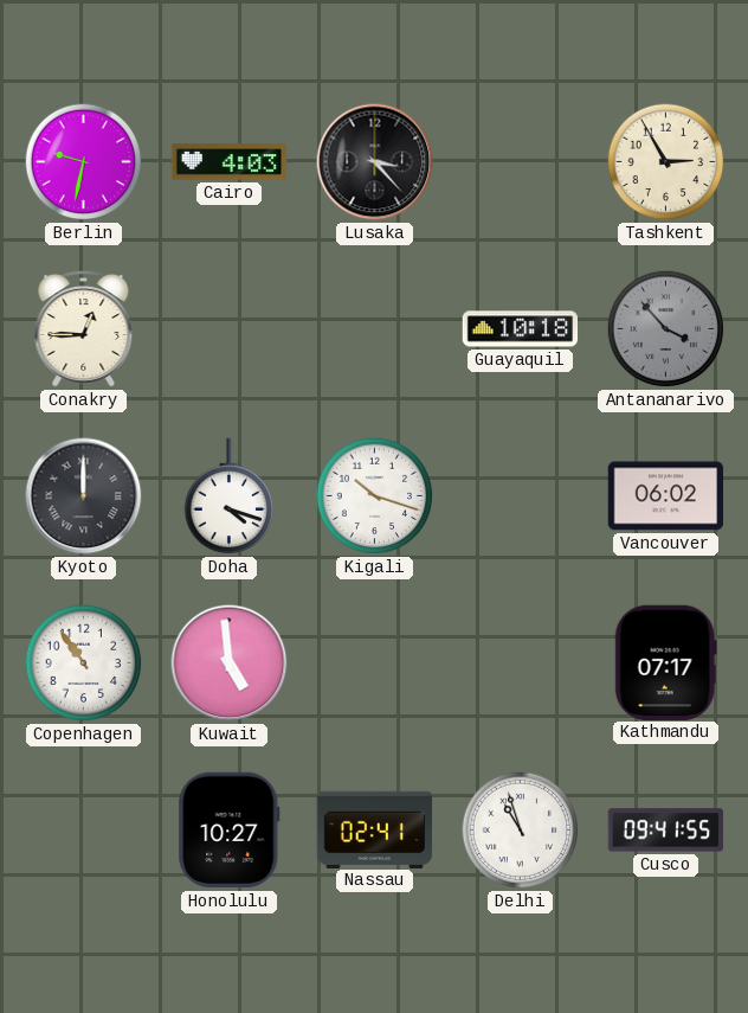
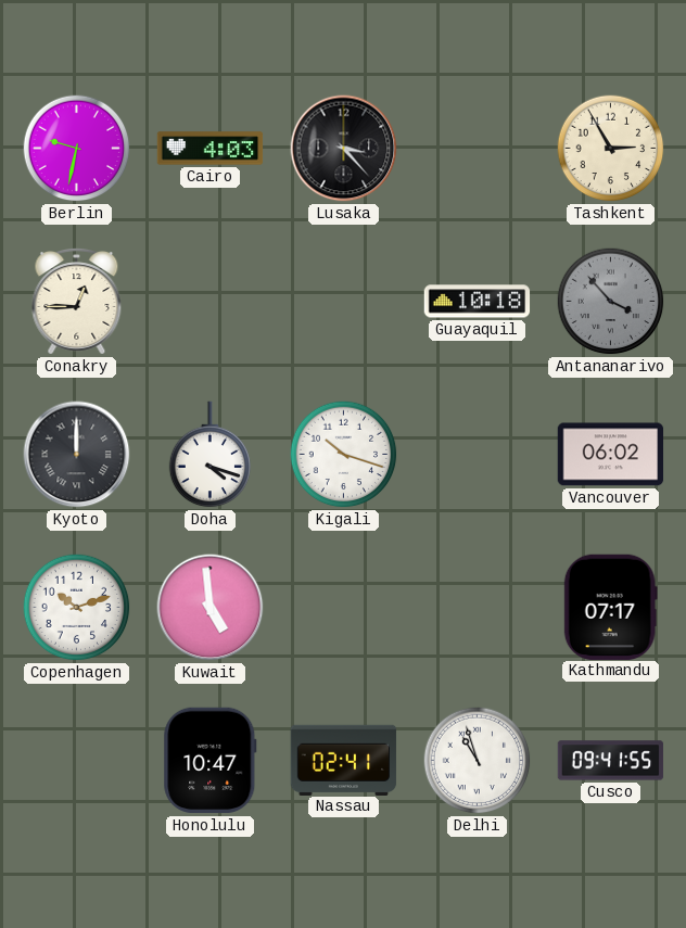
Copenhagen: 10:54 -> 10:12
Honolulu: 10:27 -> 10:47
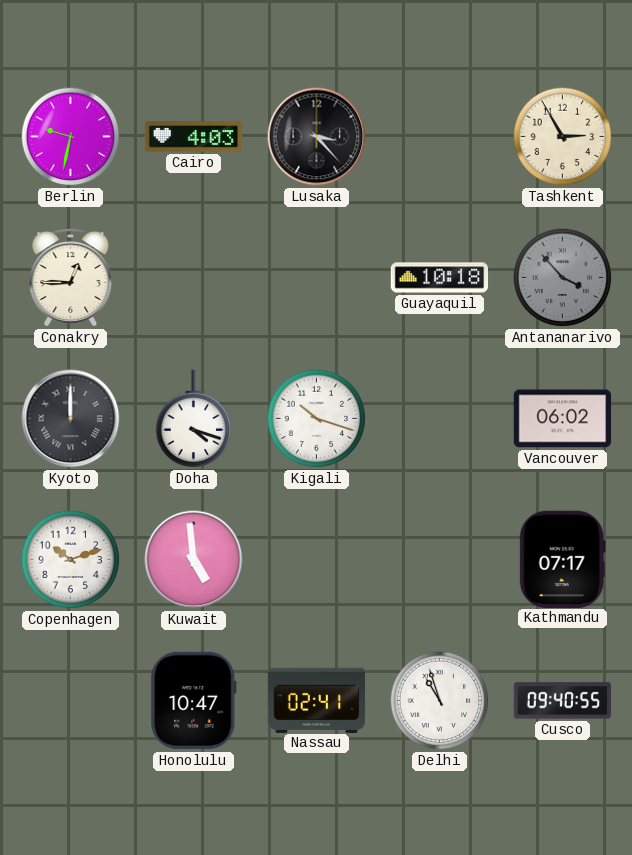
Cusco: 09:41 -> 09:40
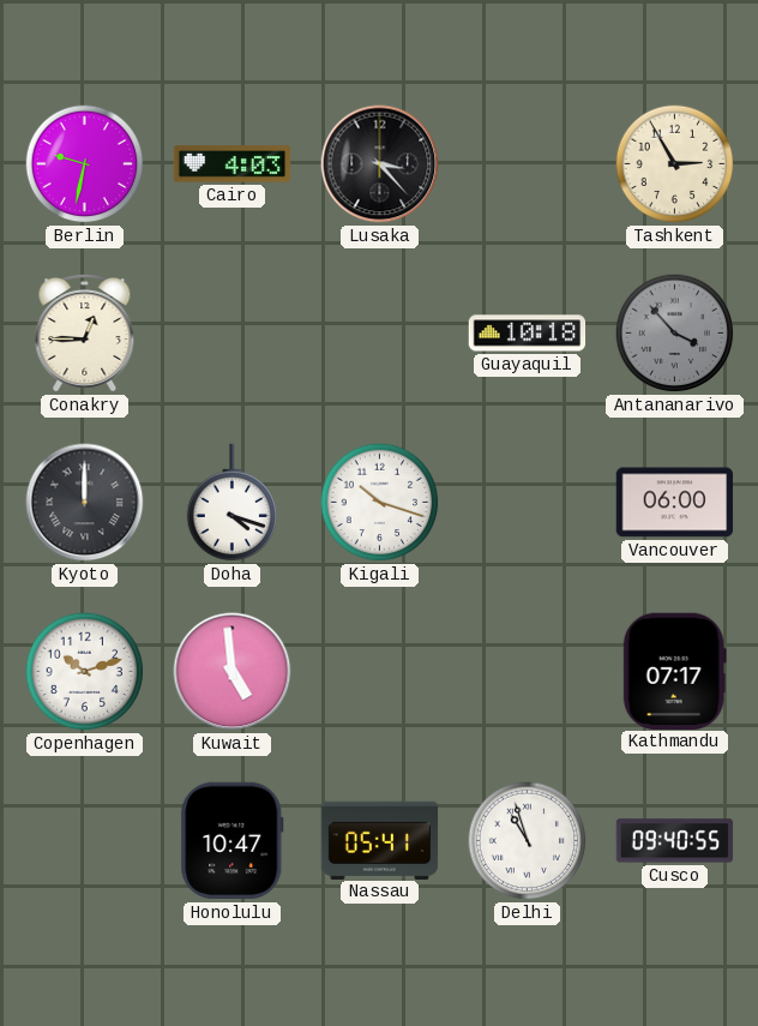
Vancouver: 06:02 -> 06:00
Nassau: 02:41 -> 05:41
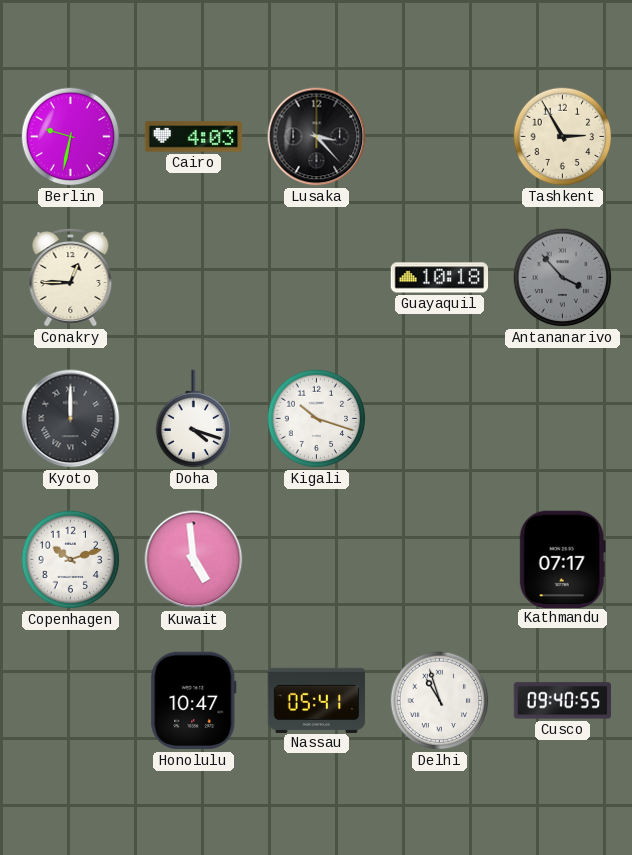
Vancouver: 06:00 -> none
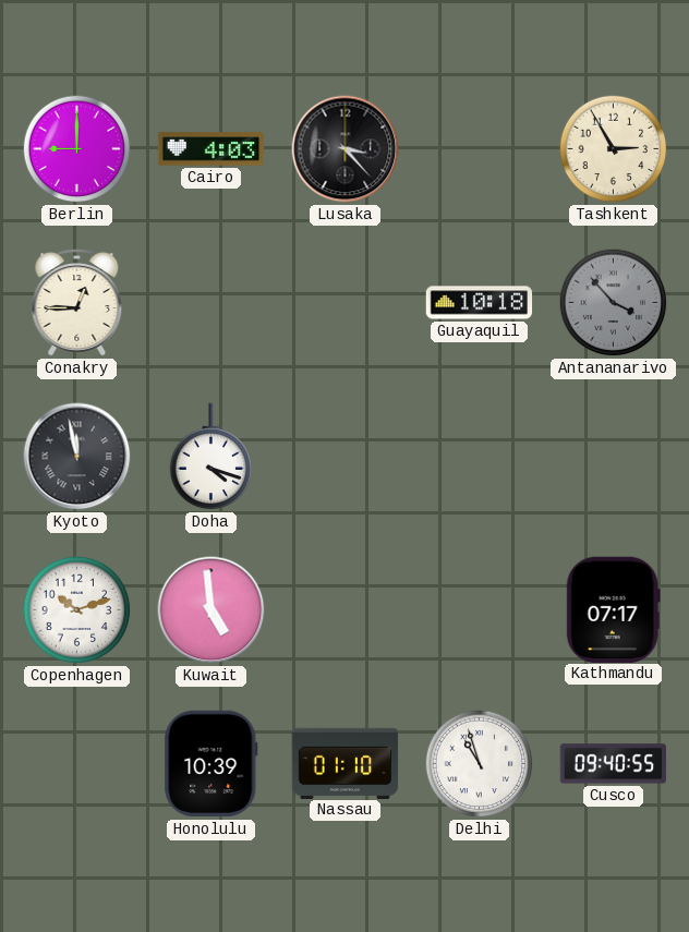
Berlin: 9:32 -> 9:00
Kyoto: 12:00 -> 11:58
Kigali: 10:18 -> none
Honolulu: 10:47 -> 10:39
Nassau: 05:41 -> 01:10
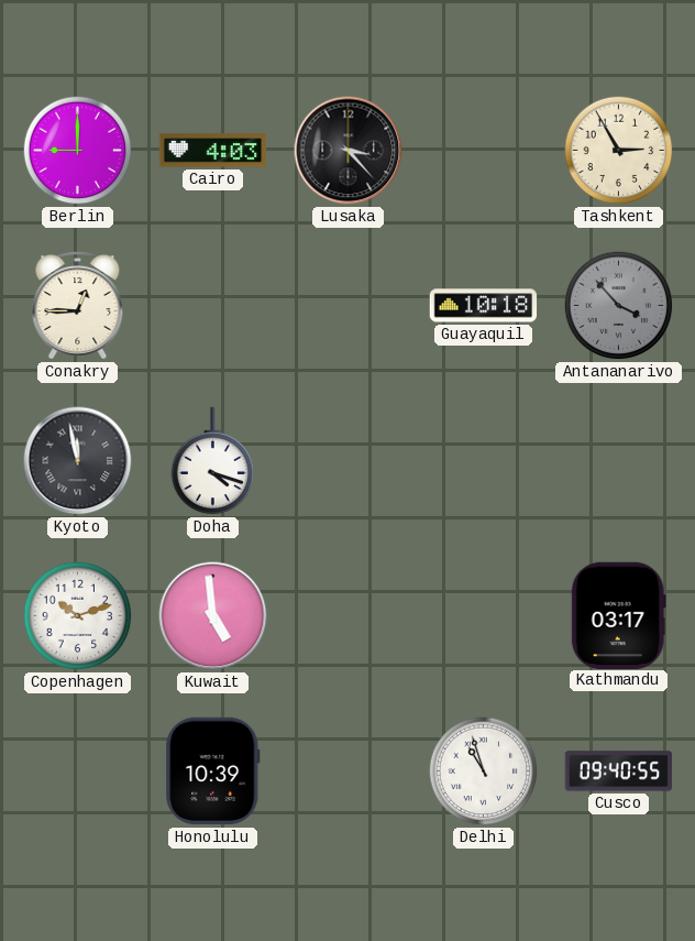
Kathmandu: 07:17 -> 03:17
Nassau: 01:10 -> none
